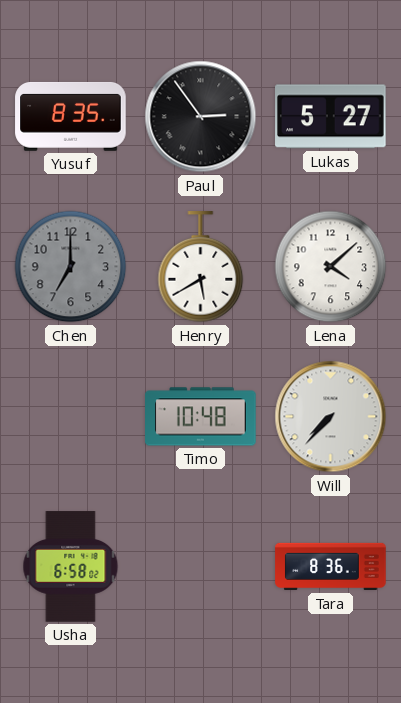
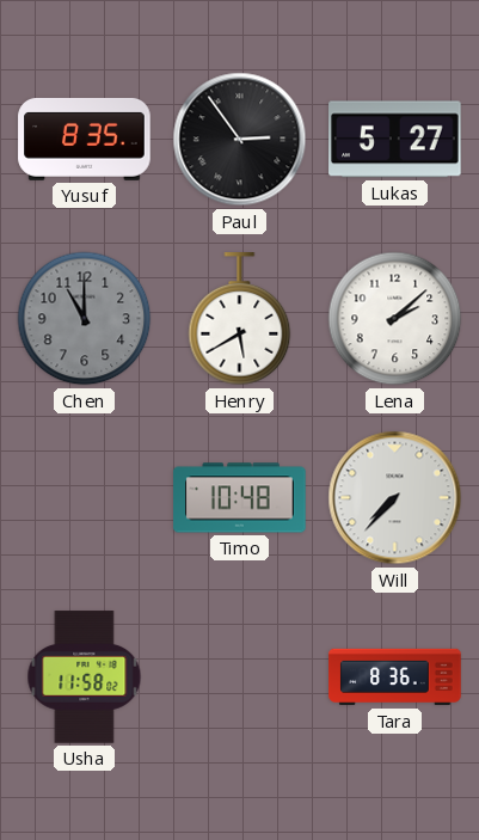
Chen: 7:00 -> 11:00
Lena: 4:08 -> 2:08
Usha: 6:58 -> 11:58
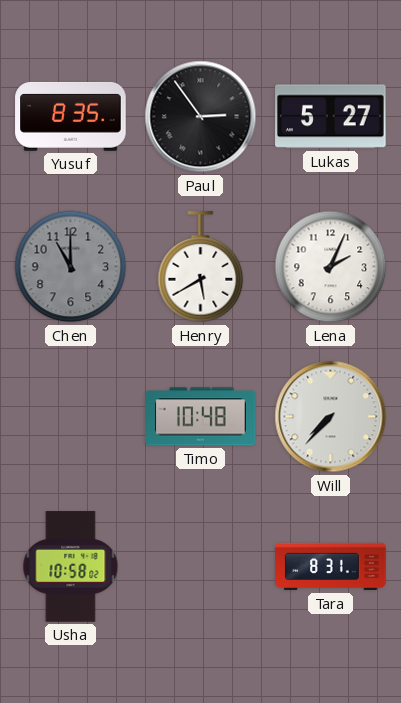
Lena: 2:08 -> 2:04
Usha: 11:58 -> 10:58
Tara: 8:36 -> 8:31
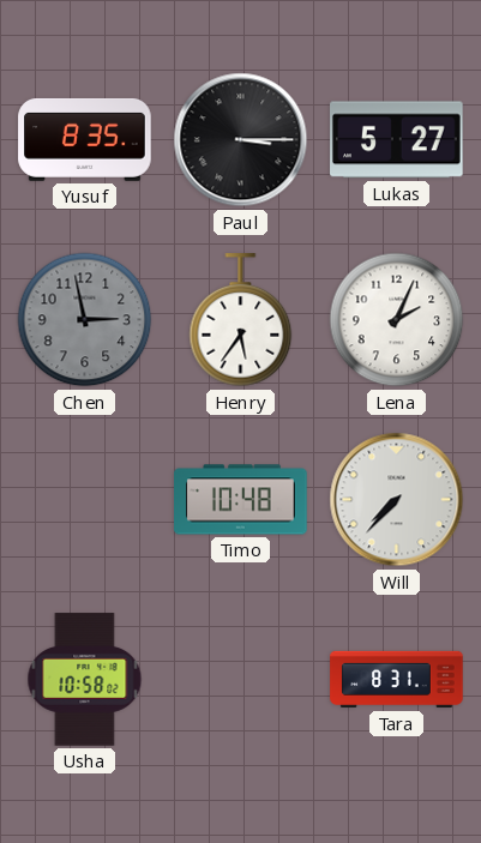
Paul: 2:54 -> 3:15
Chen: 11:00 -> 2:58
Henry: 5:40 -> 5:36
